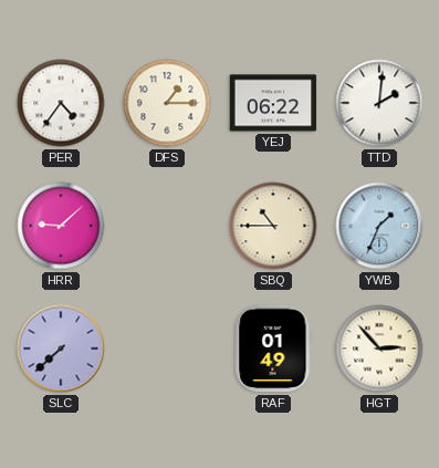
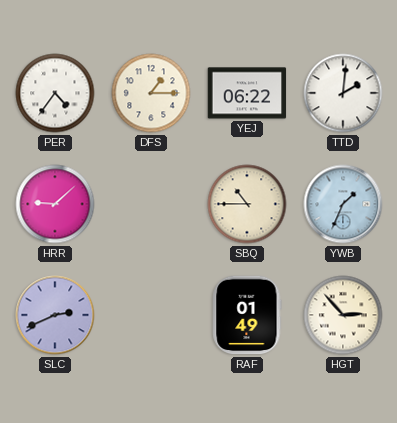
SLC: 7:38 -> 2:41
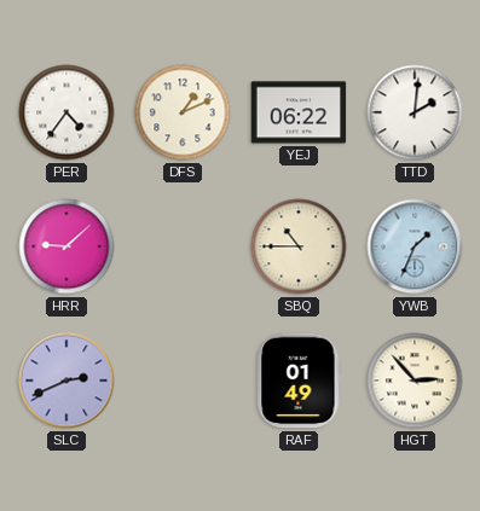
DFS: 1:15 -> 1:11
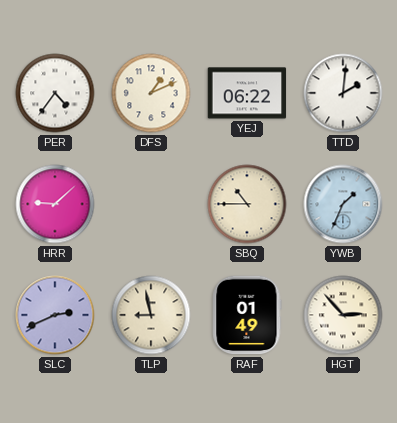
TLP: none -> 8:58
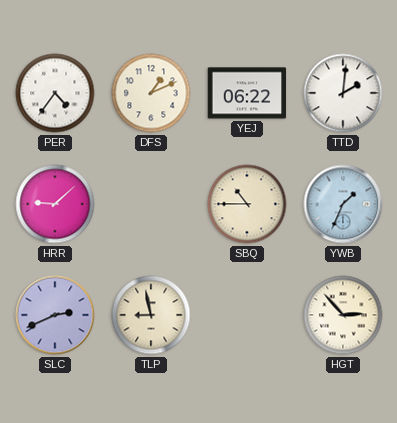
RAF: 01:49 -> none
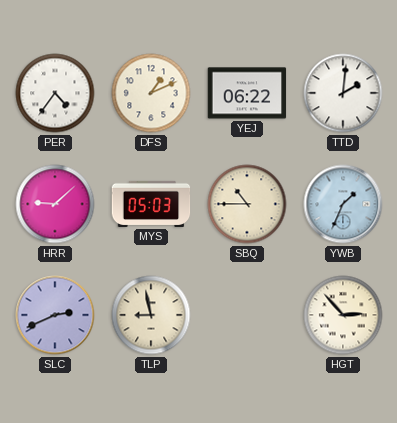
MYS: none -> 05:03
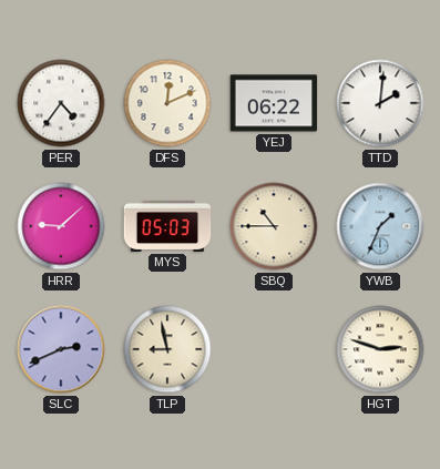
DFS: 1:11 -> 12:11
HGT: 2:53 -> 2:48
